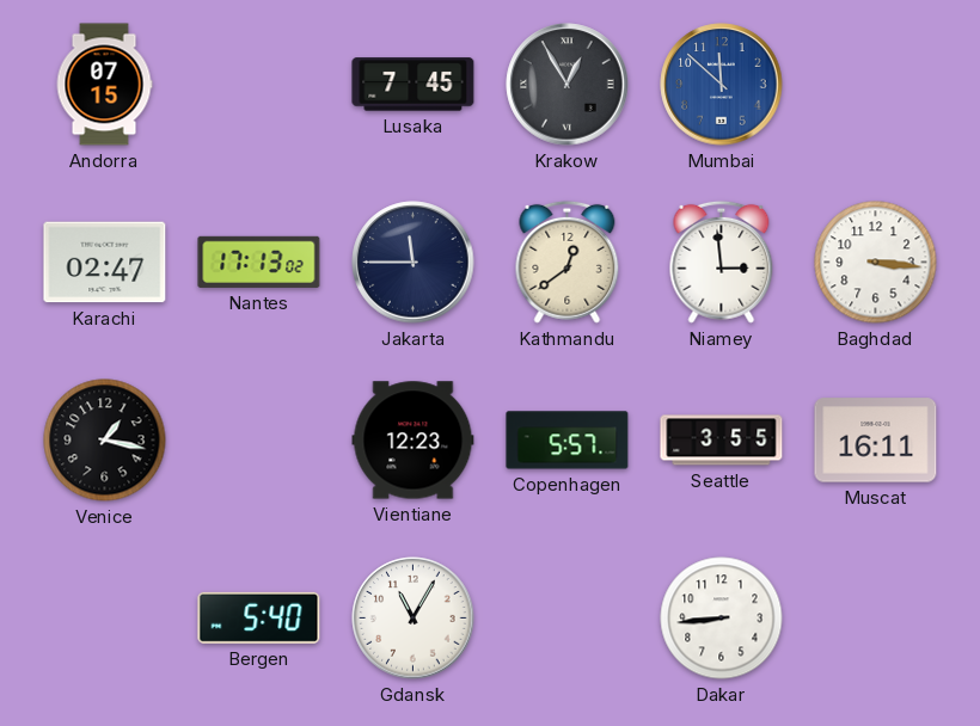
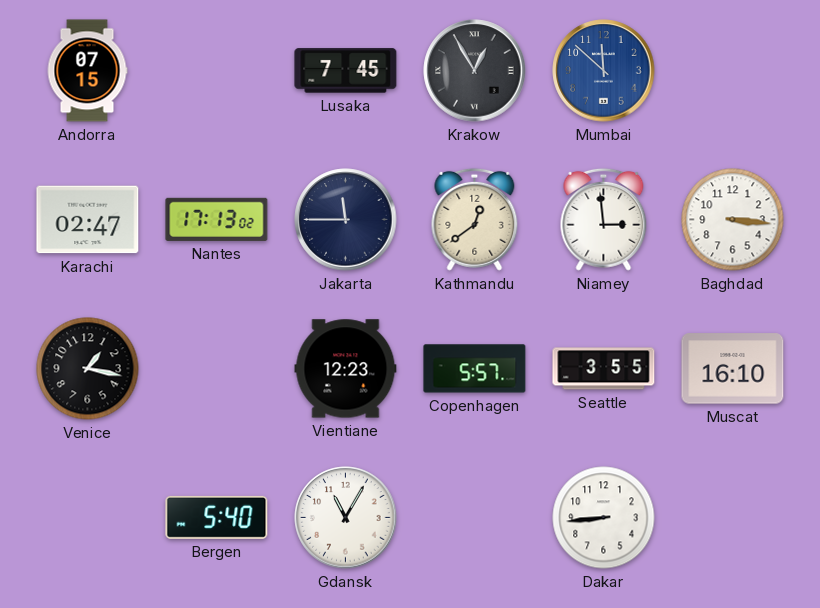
Muscat: 16:11 -> 16:10
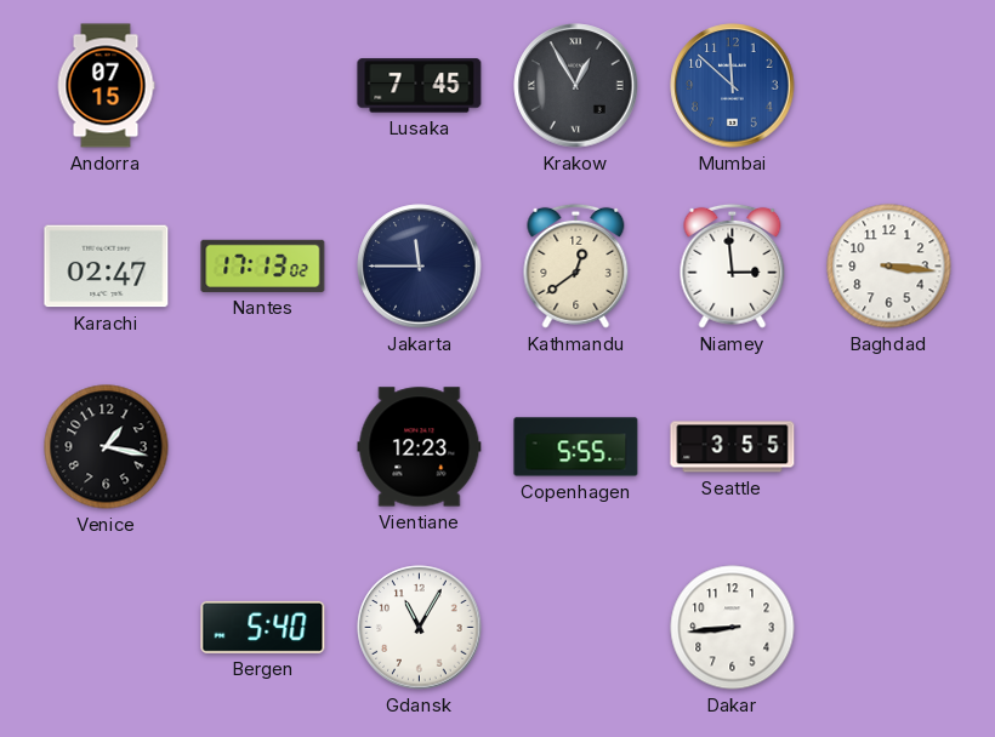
Copenhagen: 5:57 -> 5:55
Muscat: 16:10 -> none
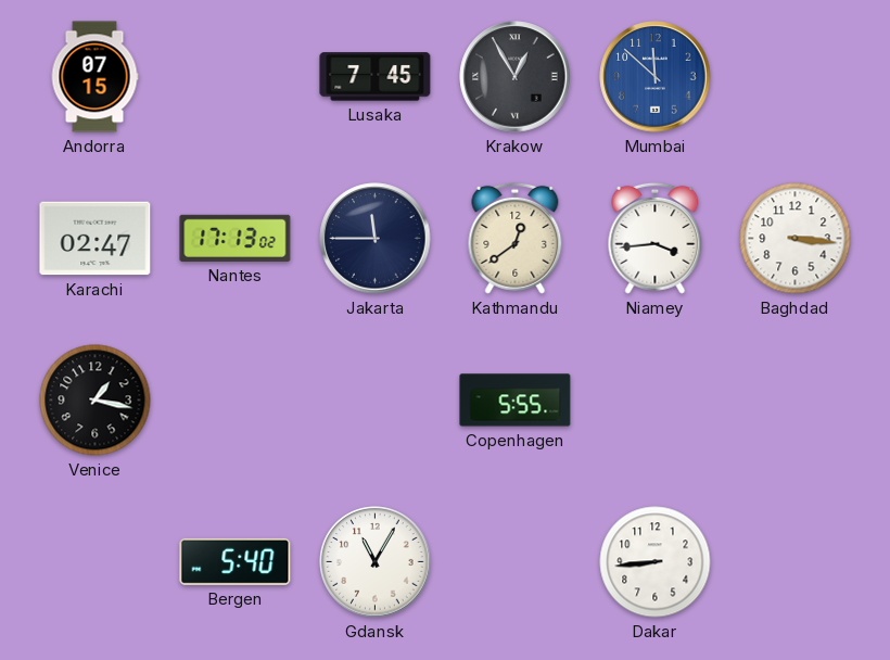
Niamey: 2:59 -> 3:44
Vientiane: 12:23 -> none
Seattle: 3:55 -> none
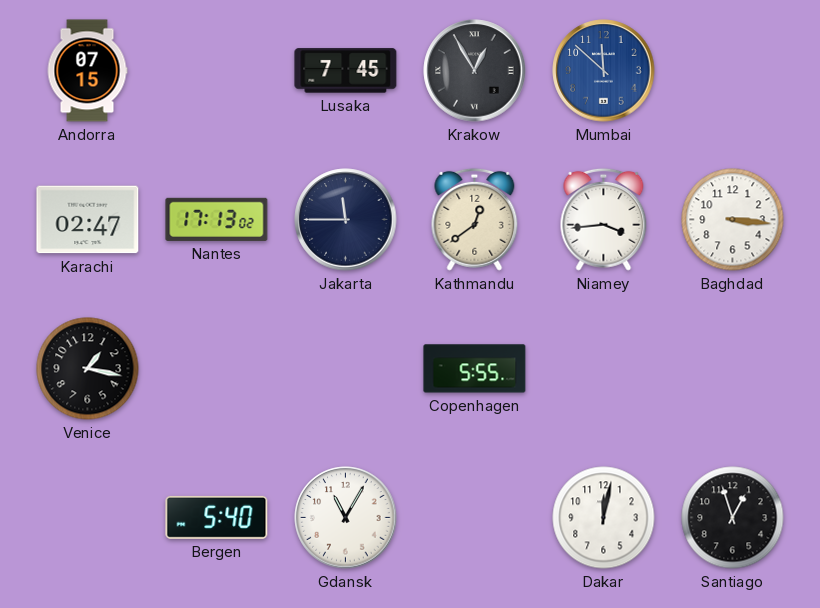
Dakar: 8:44 -> 12:02
Santiago: none -> 12:57
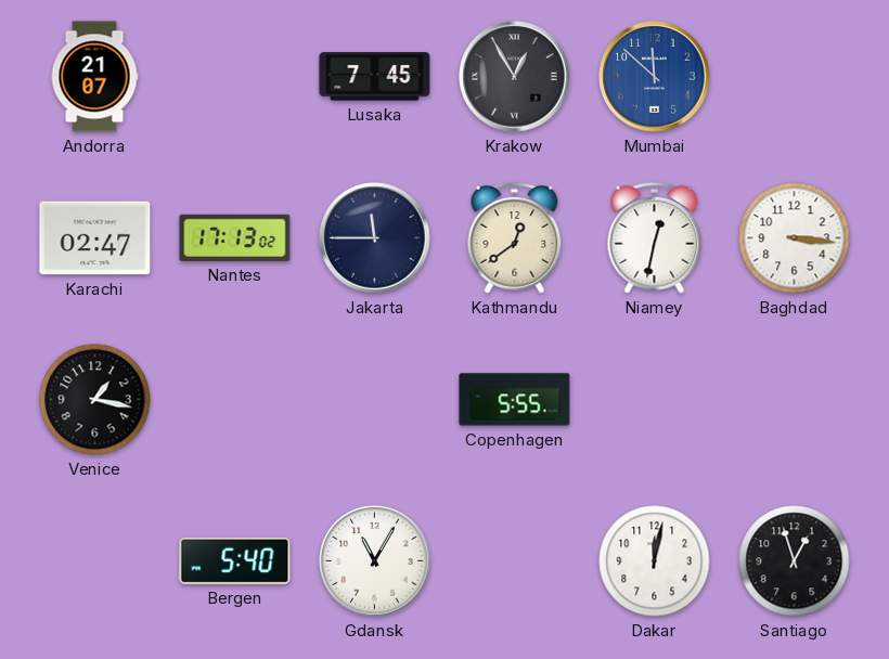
Andorra: 07:15 -> 21:07
Niamey: 3:44 -> 12:32
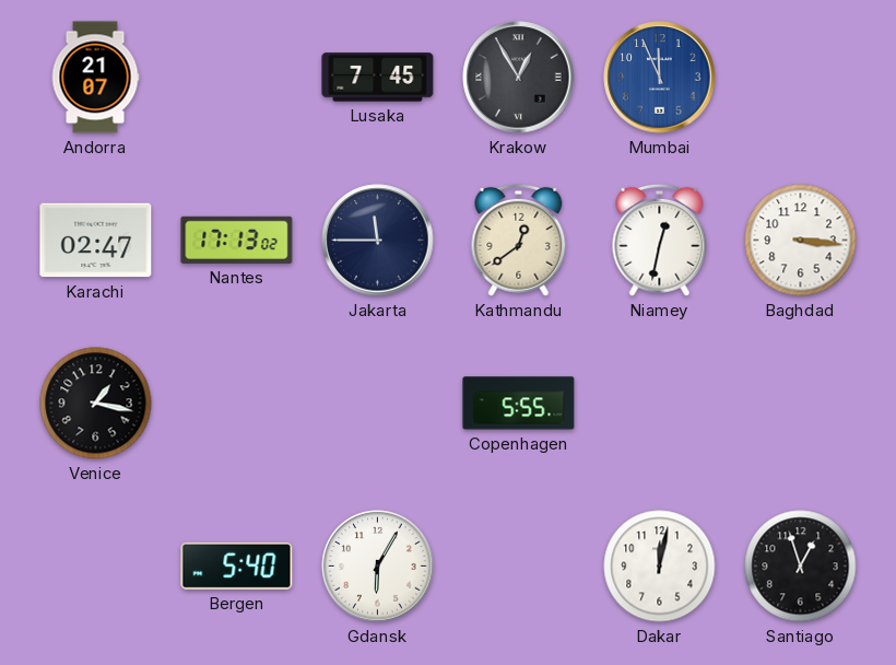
Mumbai: 11:52 -> 11:56
Gdansk: 11:05 -> 6:05
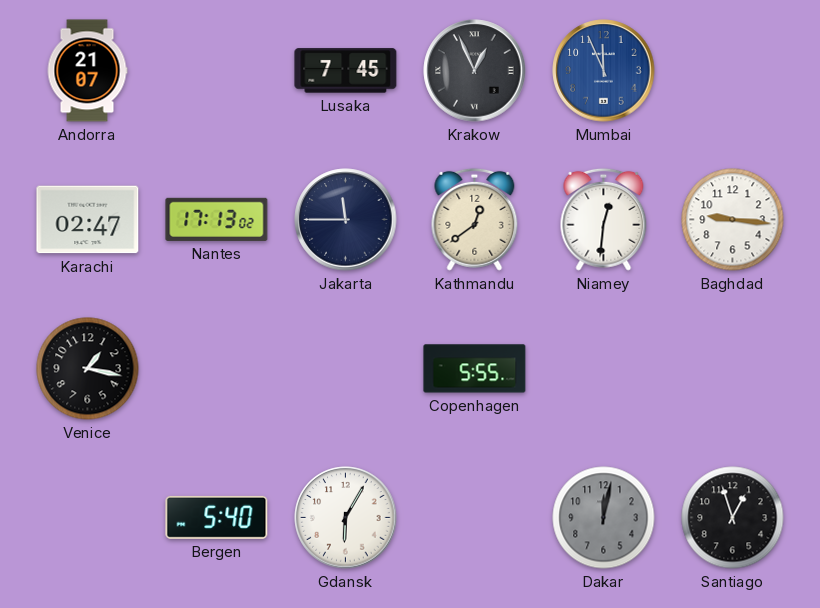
Krakow: 12:55 -> 12:56
Niamey: 12:32 -> 12:31
Baghdad: 3:16 -> 9:16
Dakar dial: white -> grey
